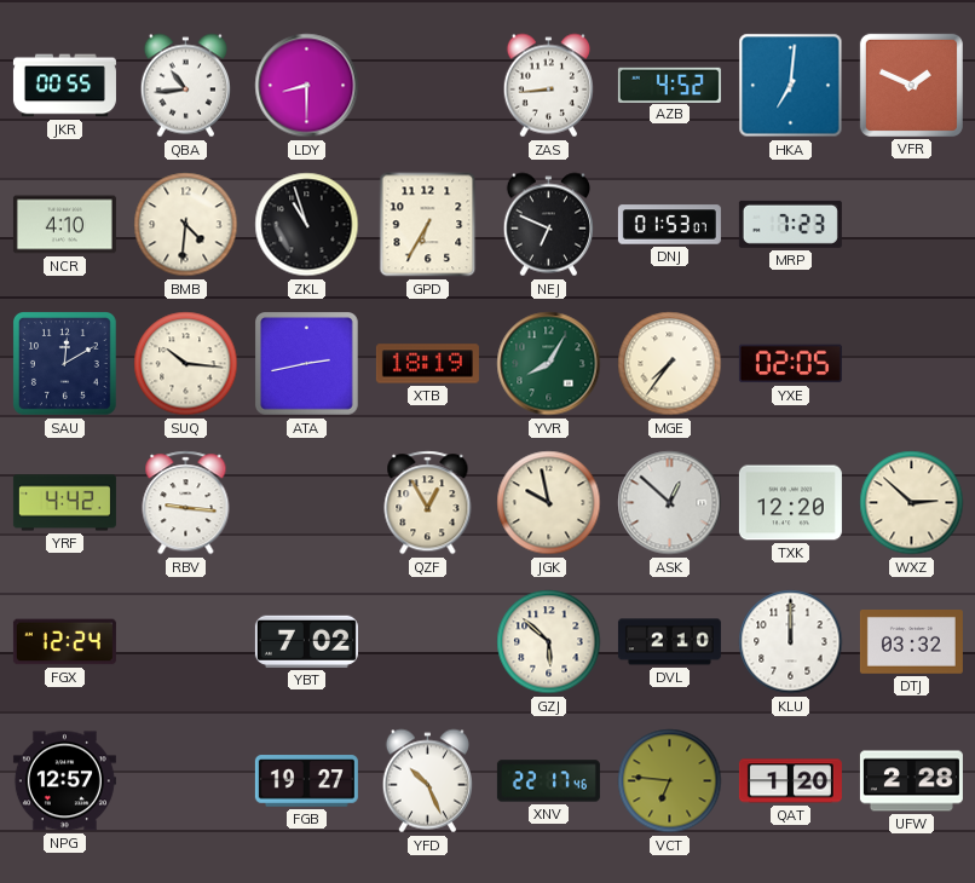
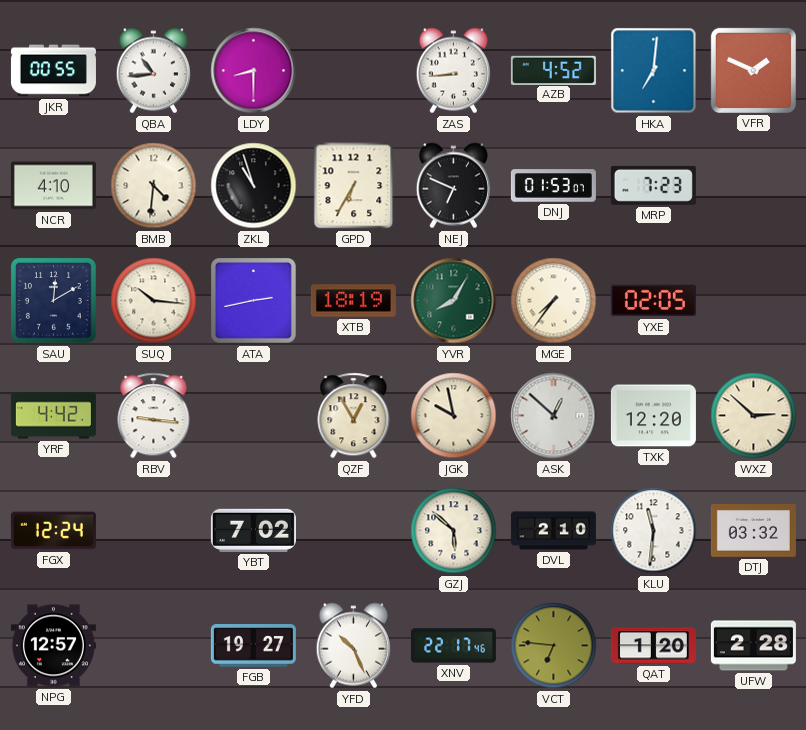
KLU: 12:00 -> 11:31
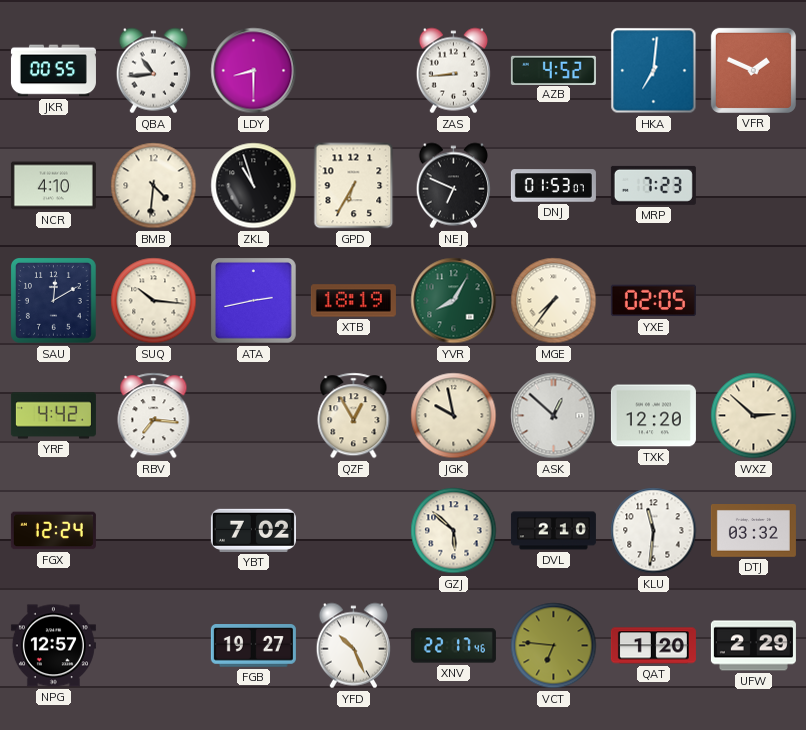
RBV: 9:16 -> 7:16
UFW: 2:28 -> 2:29
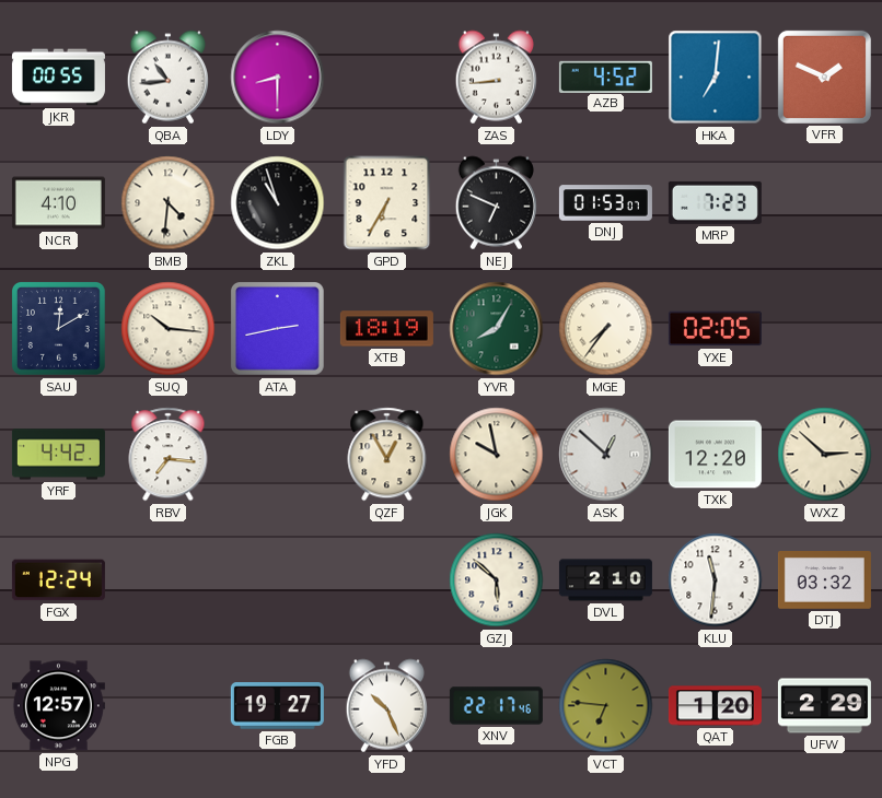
YBT: 7:02 -> none
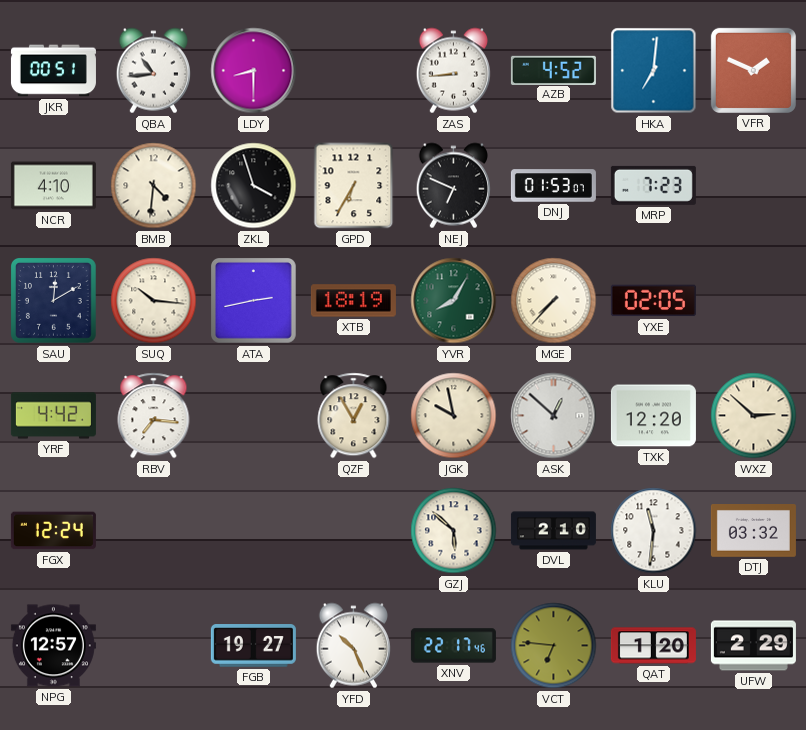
JKR: 00:55 -> 00:51
ZKL: 10:57 -> 3:57
MGE: 7:36 -> 7:37
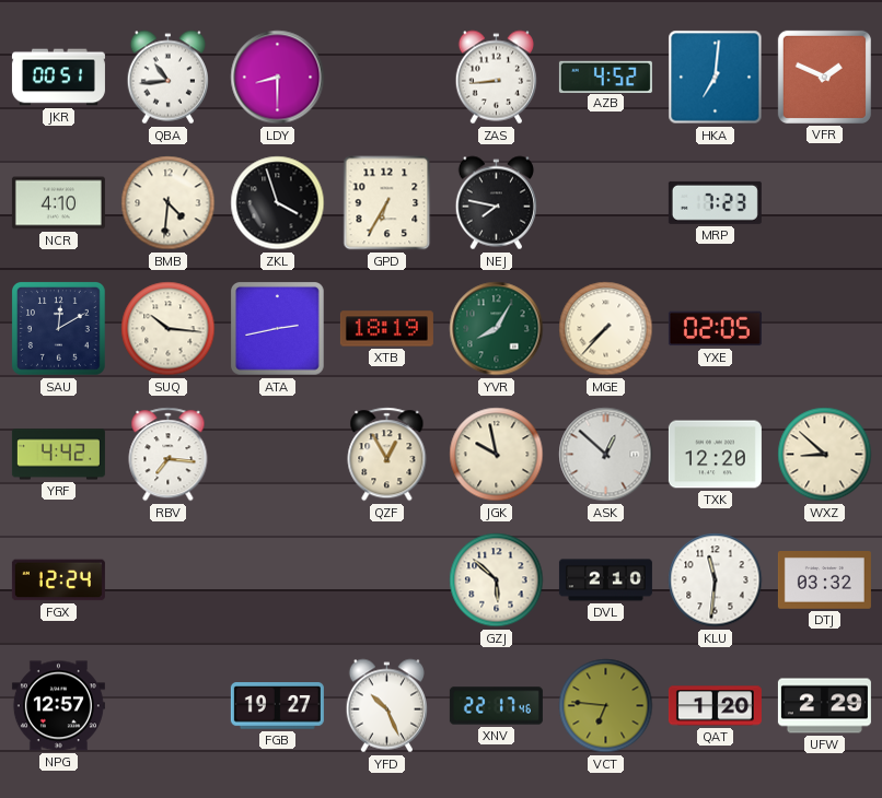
NEJ: 6:49 -> 7:47
DNJ: 01:53 -> none
WXZ: 2:52 -> 8:52
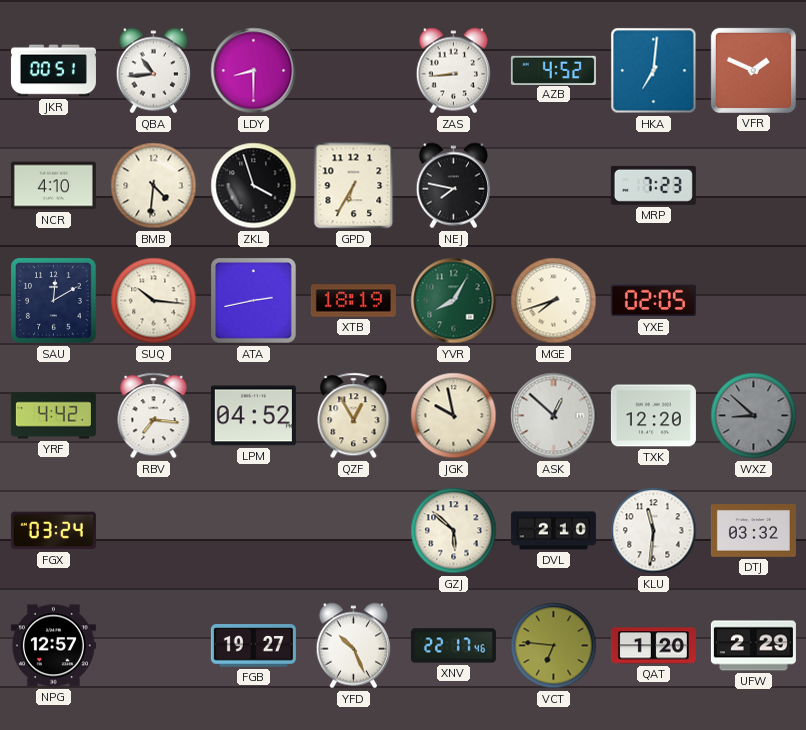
MGE: 7:37 -> 7:42
LPM: none -> 04:52
WXZ dial: cream -> grey
FGX: 12:24 -> 03:24
